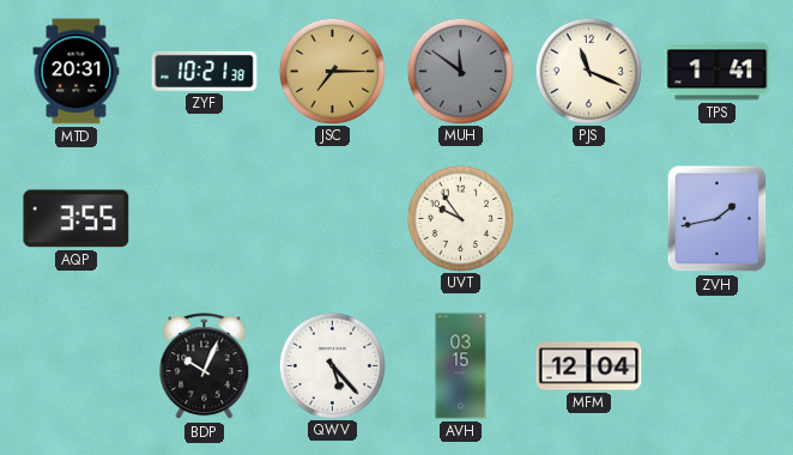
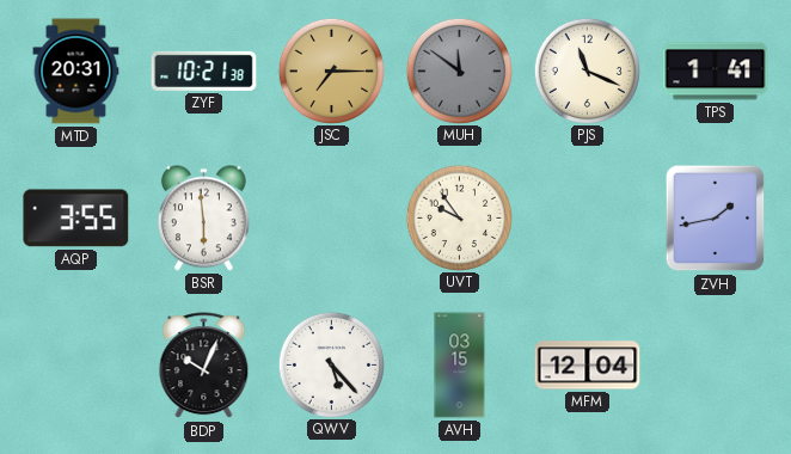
BSR: none -> 5:59
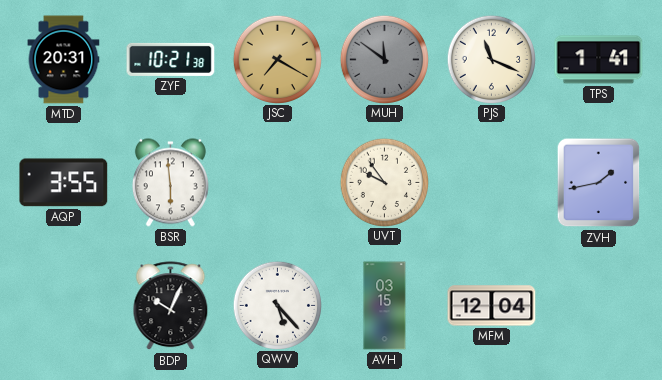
JSC: 7:15 -> 7:20
